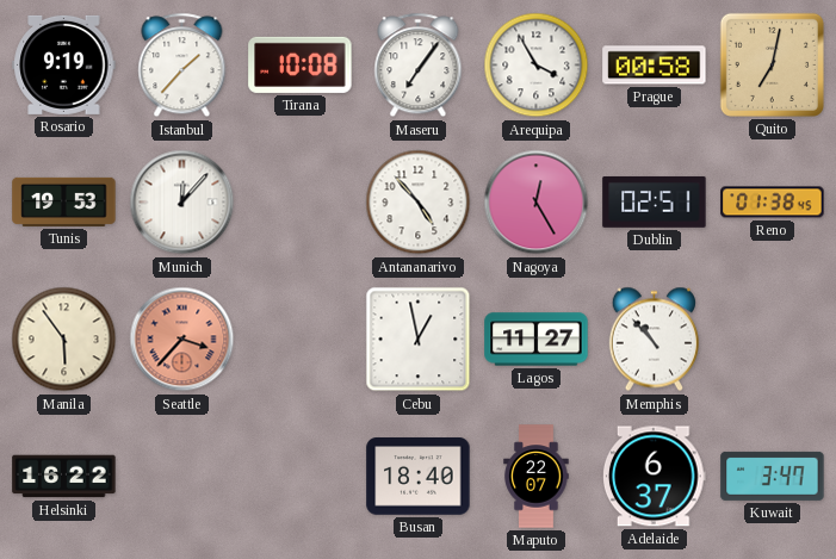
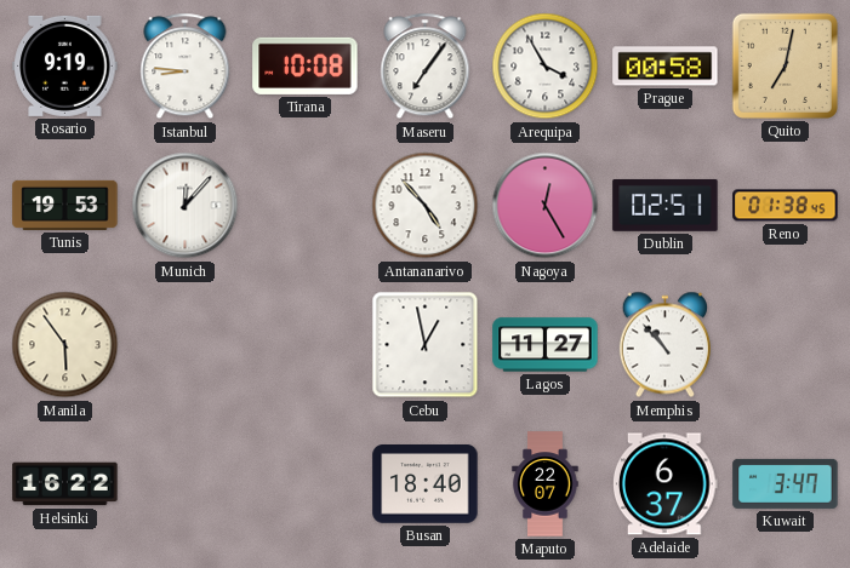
Istanbul: 1:37 -> 8:46
Seattle: 3:37 -> none
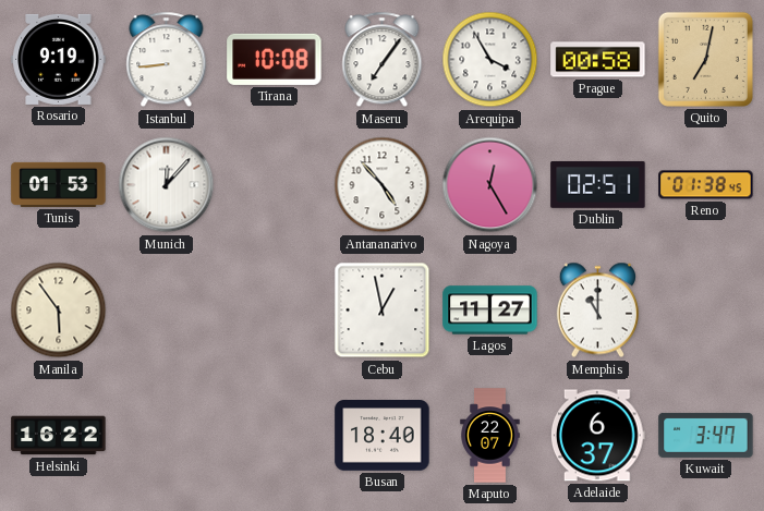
Istanbul: 8:46 -> 8:44
Tunis: 19:53 -> 01:53
Memphis: 10:53 -> 11:00
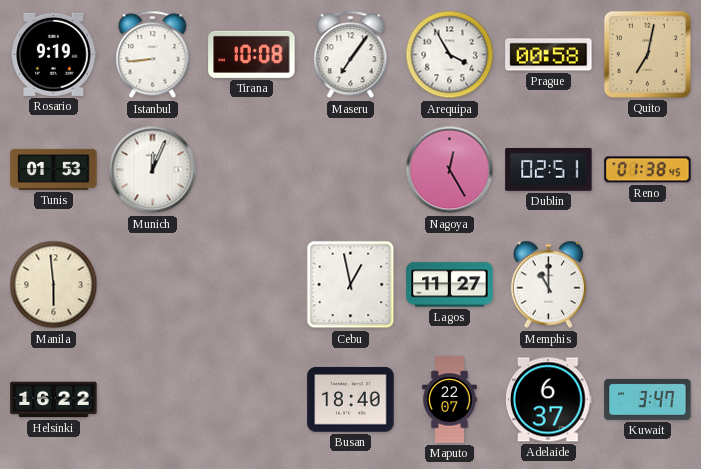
Munich: 12:07 -> 12:04
Antananarivo: 4:53 -> none
Manila: 5:54 -> 5:59
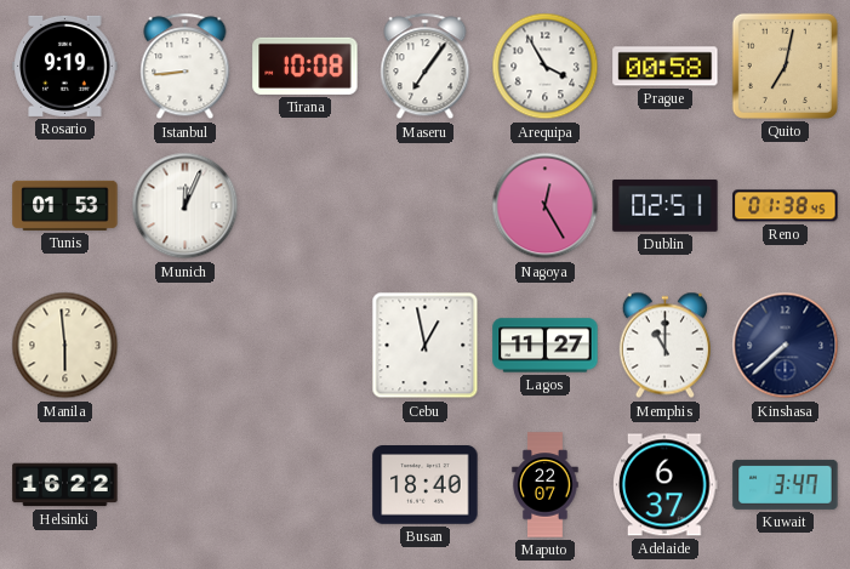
Kinshasa: none -> 7:38
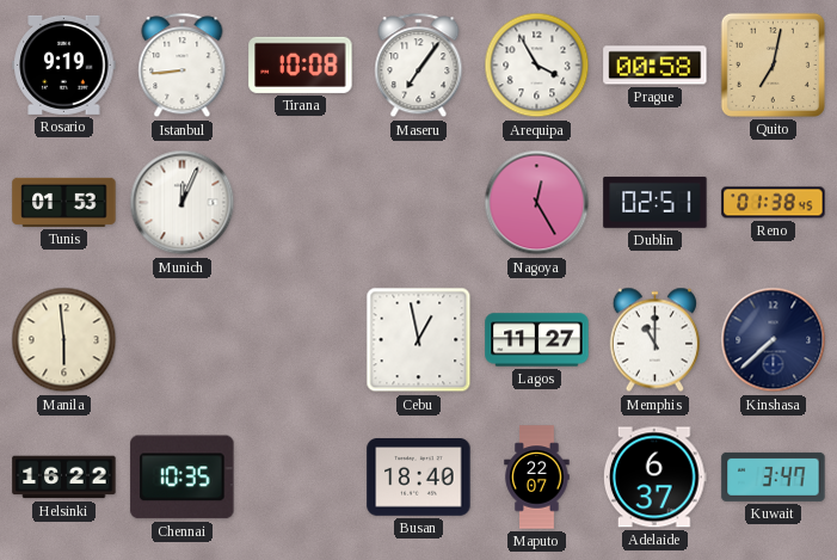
Chennai: none -> 10:35
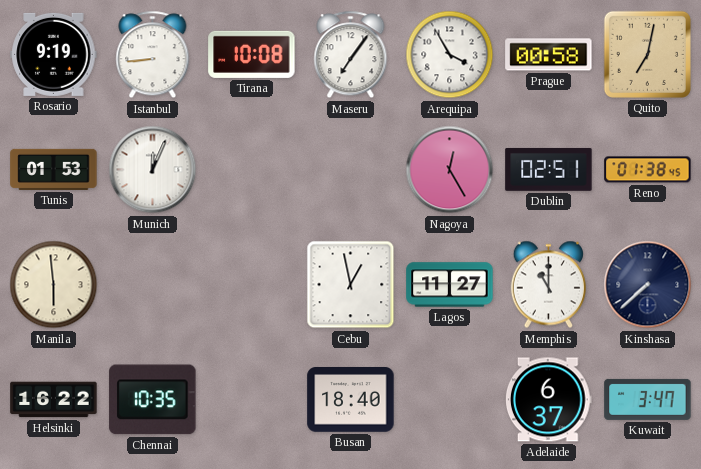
Maputo: 22:07 -> none
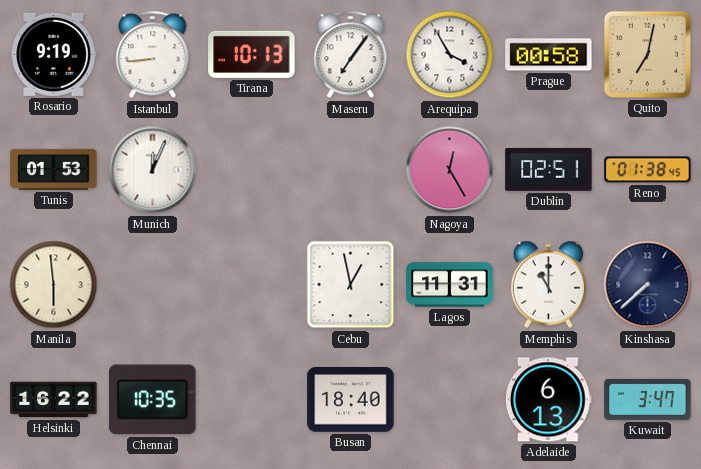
Tirana: 10:08 -> 10:13
Lagos: 11:27 -> 11:31
Adelaide: 6:37 -> 6:13
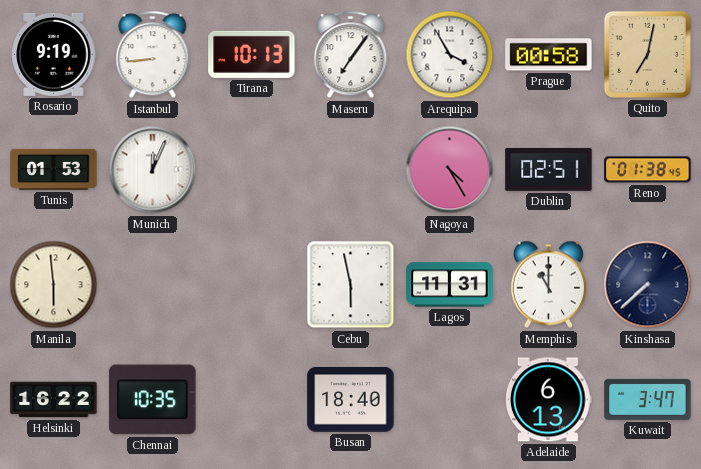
Nagoya: 12:25 -> 4:25
Cebu: 12:58 -> 5:58
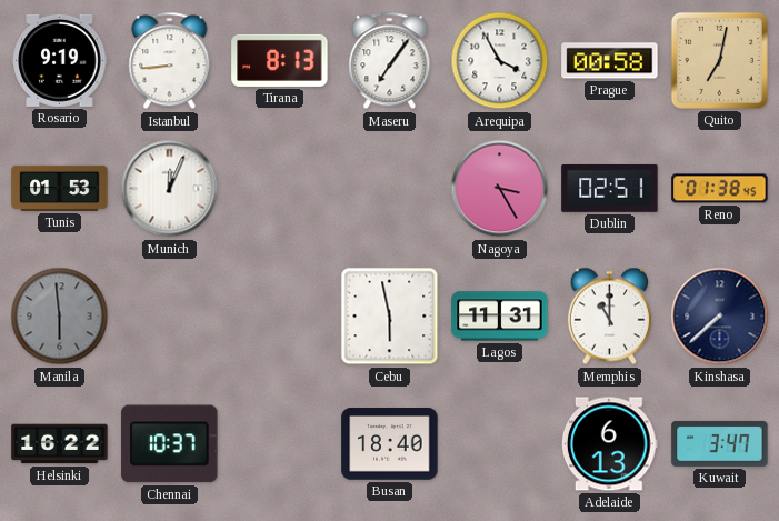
Tirana: 10:13 -> 8:13
Nagoya: 4:25 -> 3:25
Manila dial: cream -> grey
Chennai: 10:35 -> 10:37
